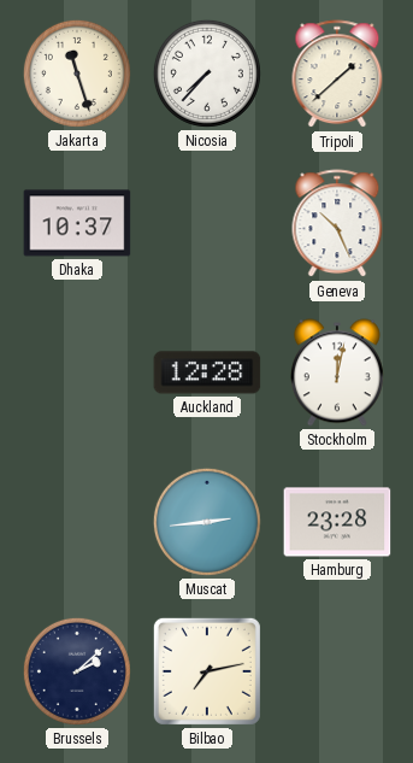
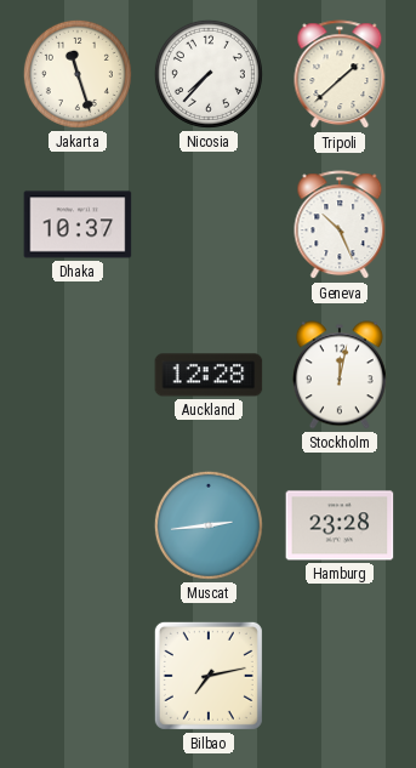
Brussels: 2:08 -> none
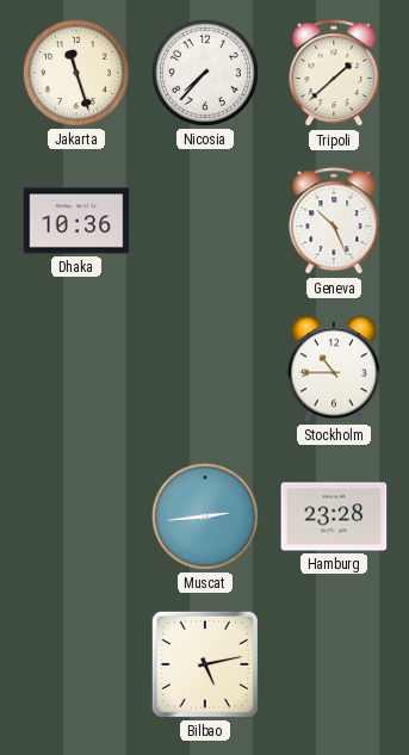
Dhaka: 10:37 -> 10:36
Auckland: 12:28 -> none
Stockholm: 12:02 -> 10:45
Bilbao: 7:13 -> 5:13
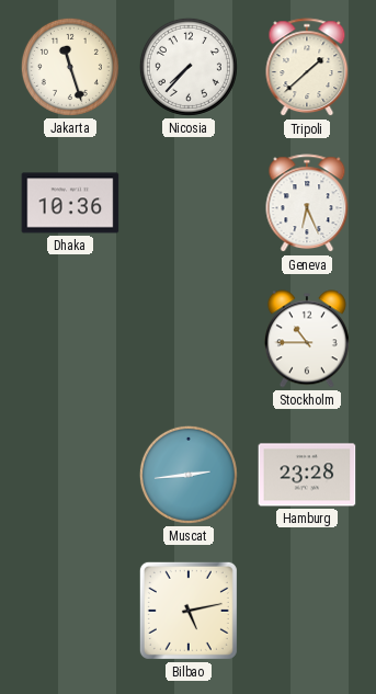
Geneva: 10:26 -> 6:26
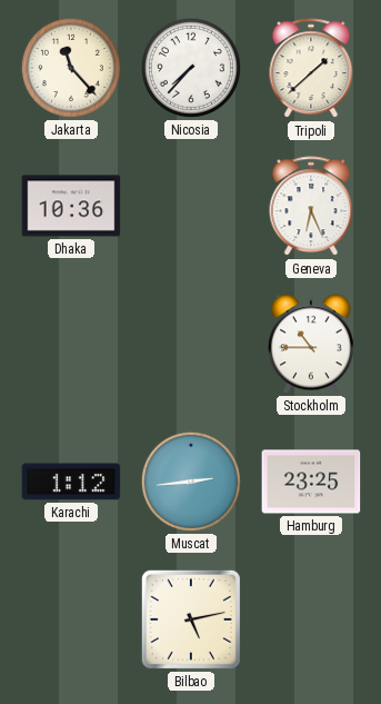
Jakarta: 11:27 -> 11:23
Karachi: none -> 1:12
Hamburg: 23:28 -> 23:25
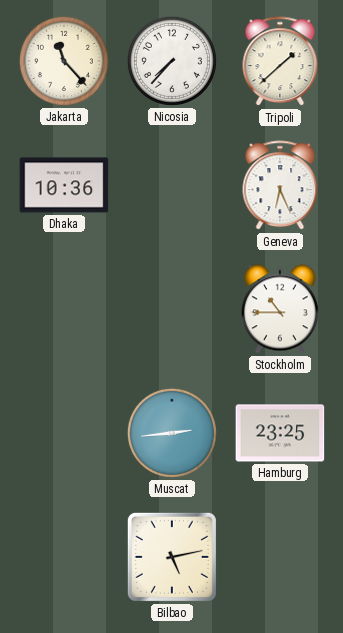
Karachi: 1:12 -> none
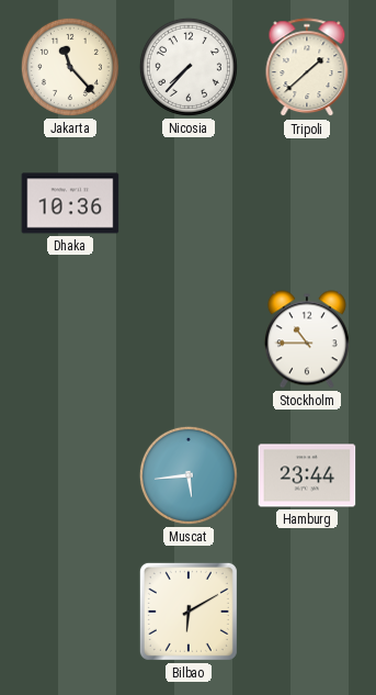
Geneva: 6:26 -> none
Muscat: 2:44 -> 5:44
Hamburg: 23:25 -> 23:44
Bilbao: 5:13 -> 6:10
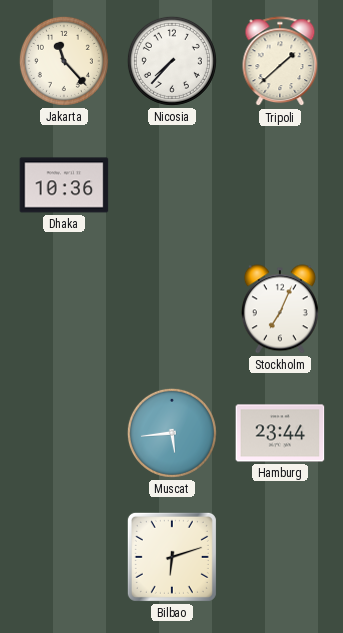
Stockholm: 10:45 -> 7:04
Bilbao: 6:10 -> 6:12
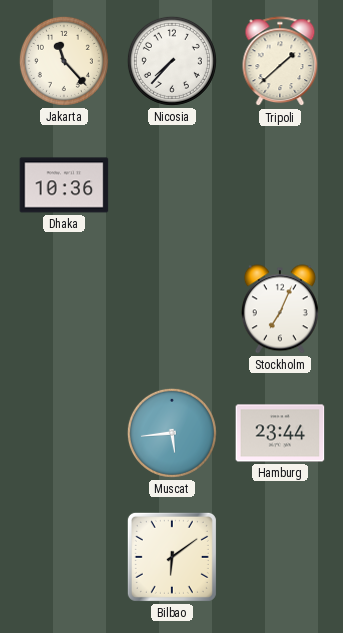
Bilbao: 6:12 -> 6:09
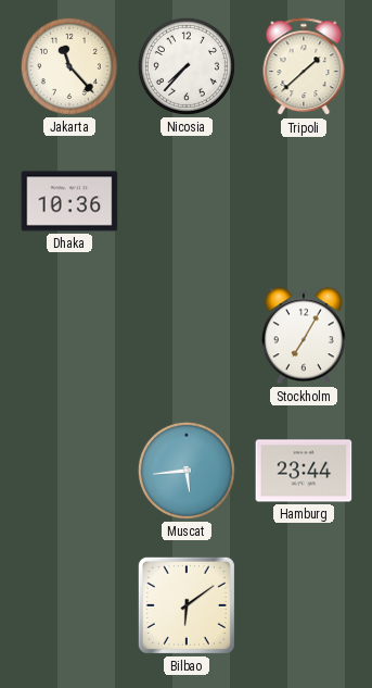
Stockholm: 7:04 -> 7:05
